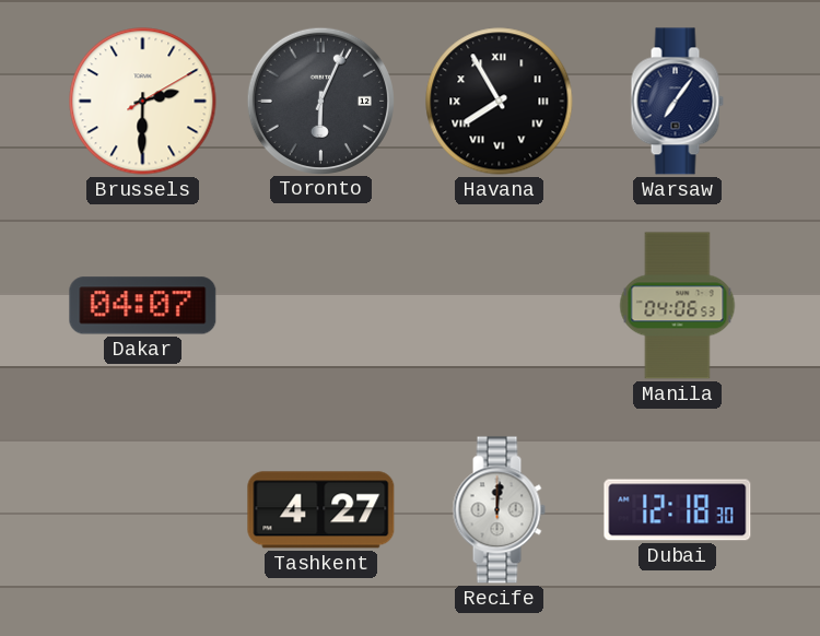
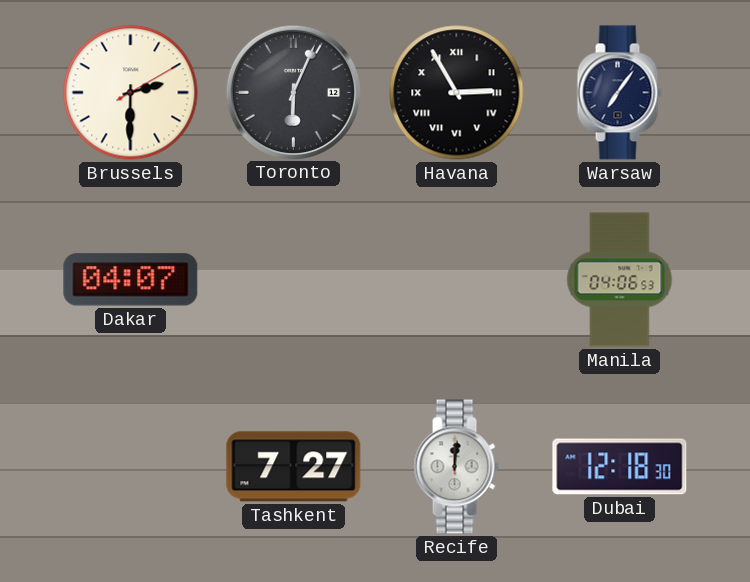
Havana: 7:55 -> 2:55
Tashkent: 4:27 -> 7:27
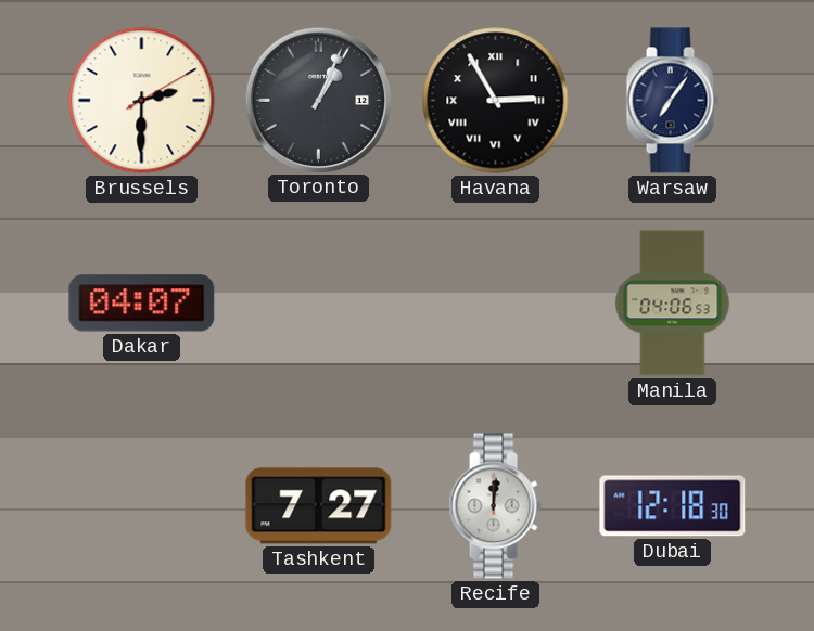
Toronto: 6:04 -> 1:04
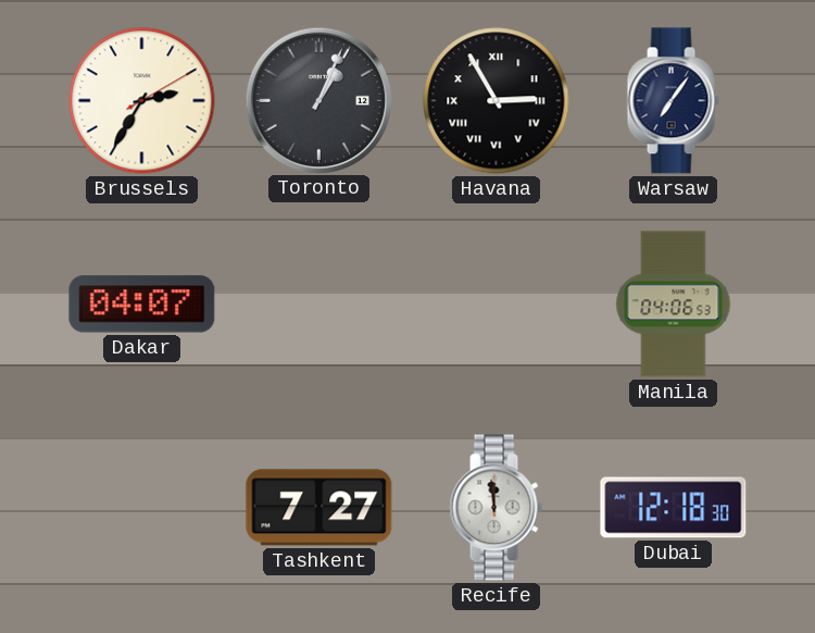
Brussels: 2:30 -> 2:35
Recife: 12:01 -> 11:59
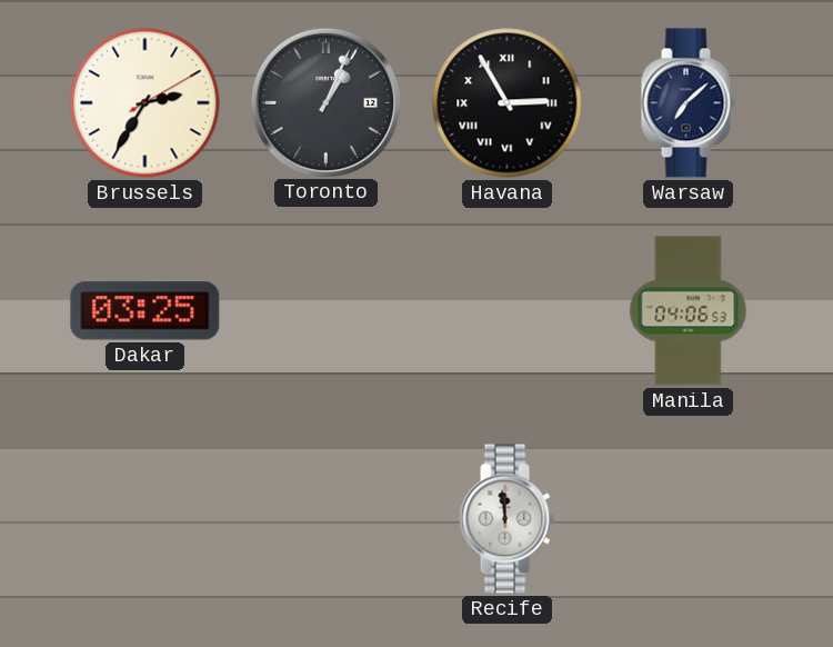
Warsaw: 7:06 -> 7:08
Dakar: 04:07 -> 03:25
Tashkent: 7:27 -> none
Dubai: 12:18 -> none
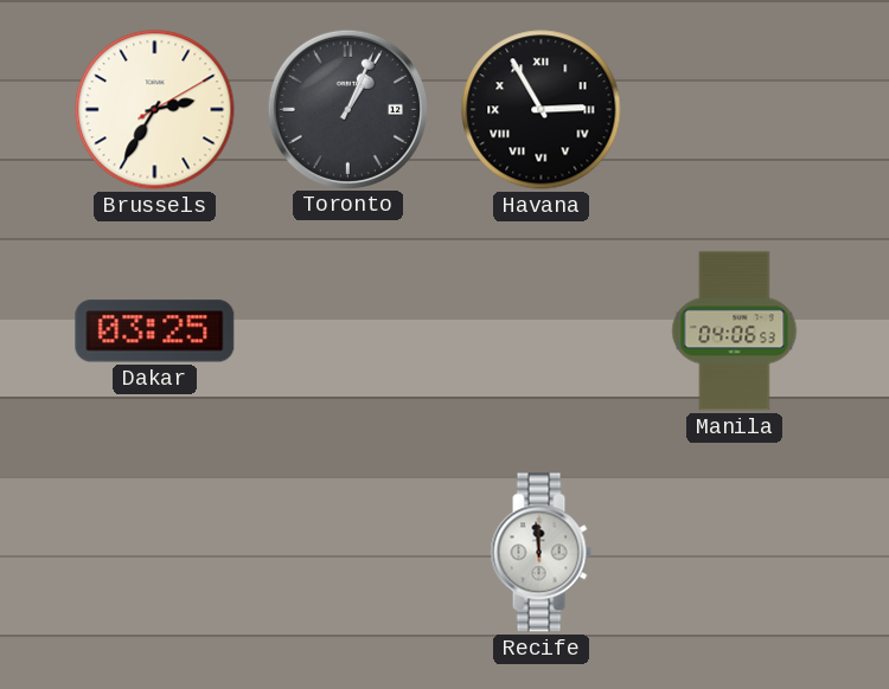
Warsaw: 7:08 -> none
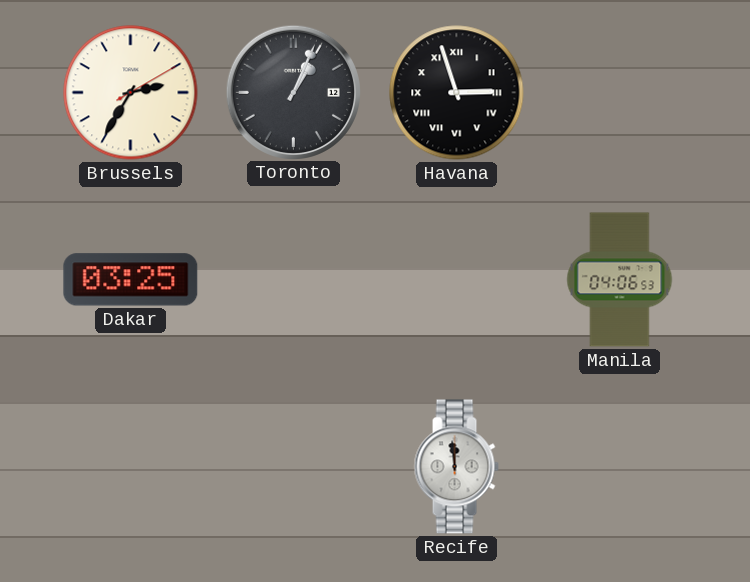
Havana: 2:55 -> 2:57
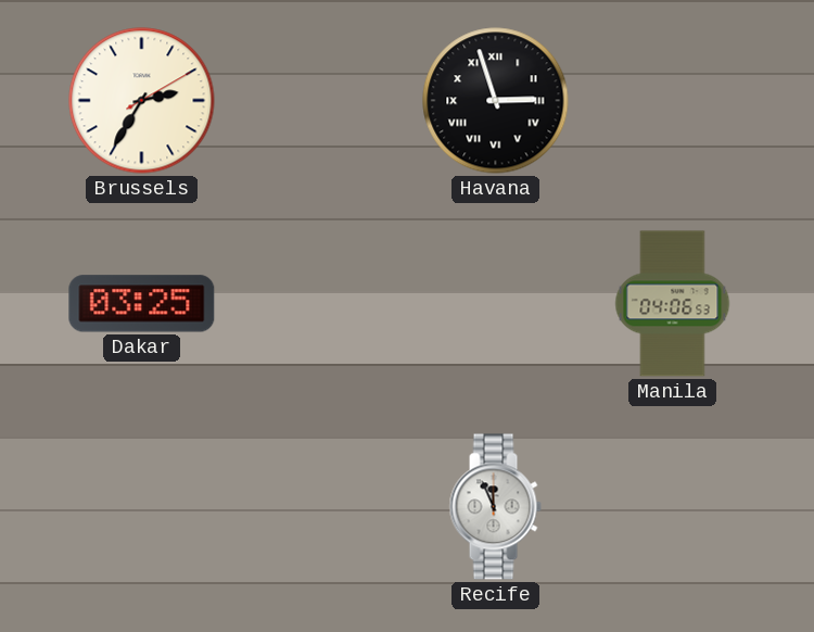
Toronto: 1:04 -> none
Recife: 11:59 -> 11:56
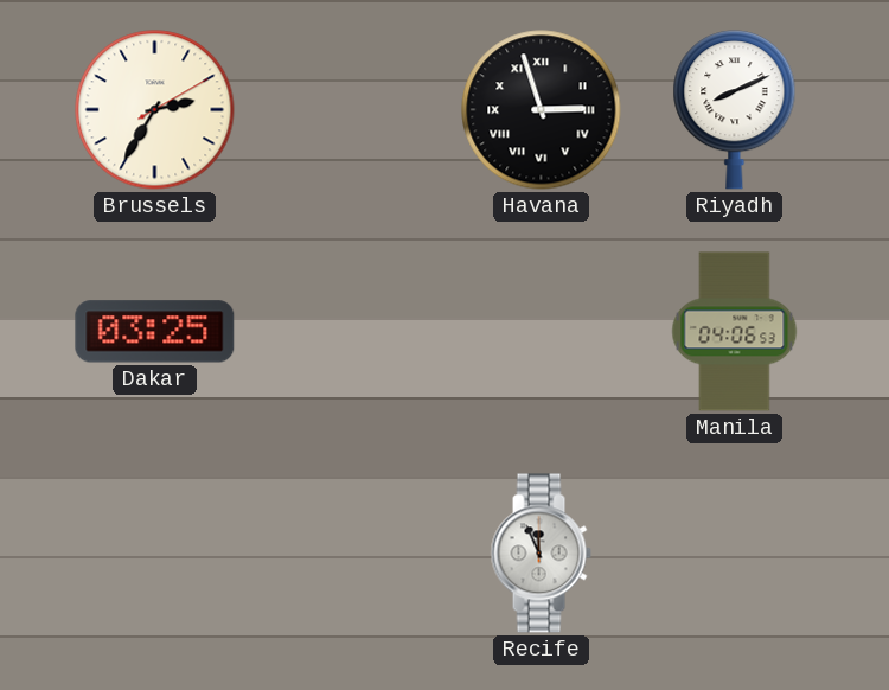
Riyadh: none -> 8:11
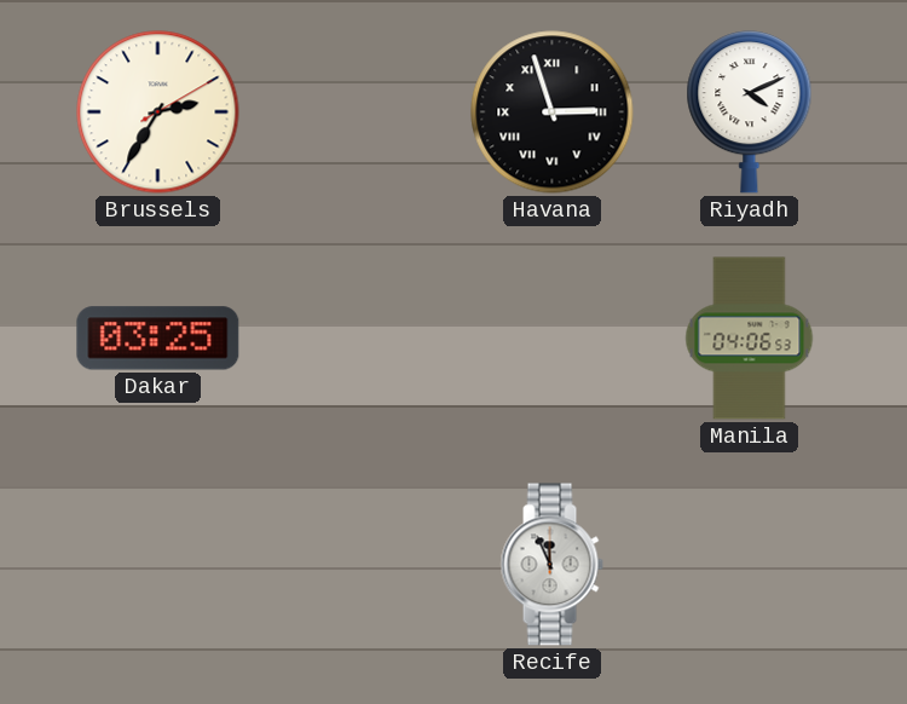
Riyadh: 8:11 -> 4:11
